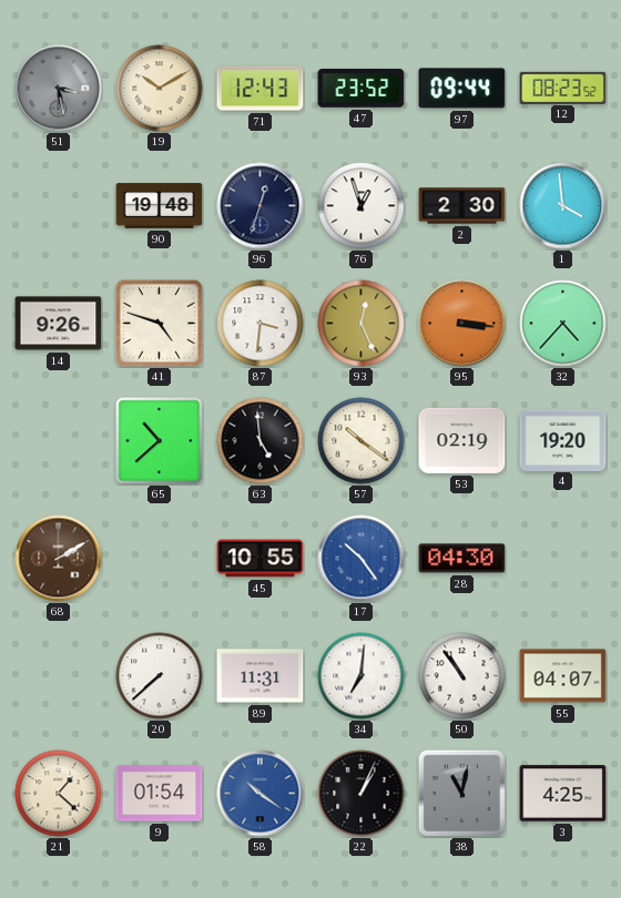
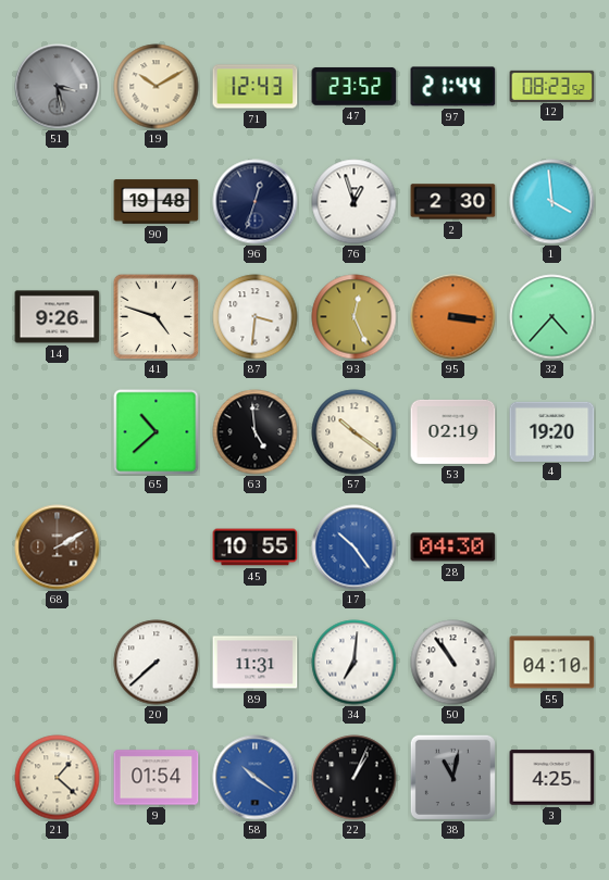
97: 09:44 -> 21:44
55: 04:07 -> 04:10
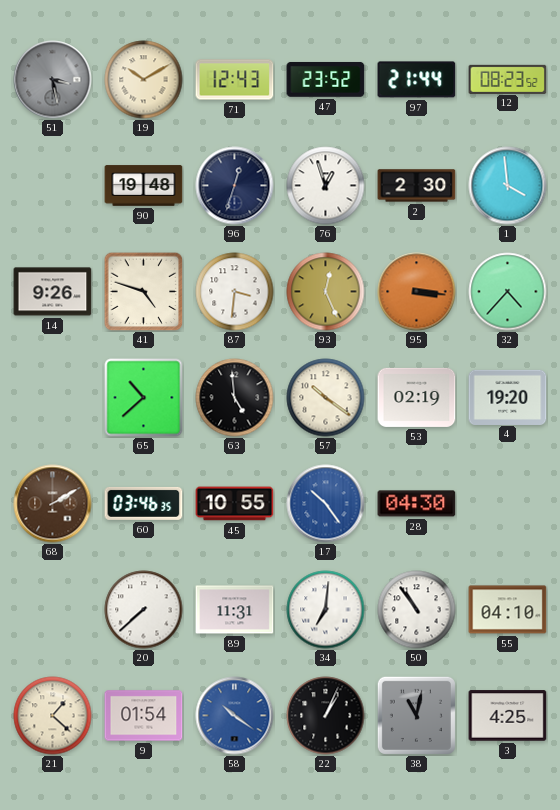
60: none -> 03:46
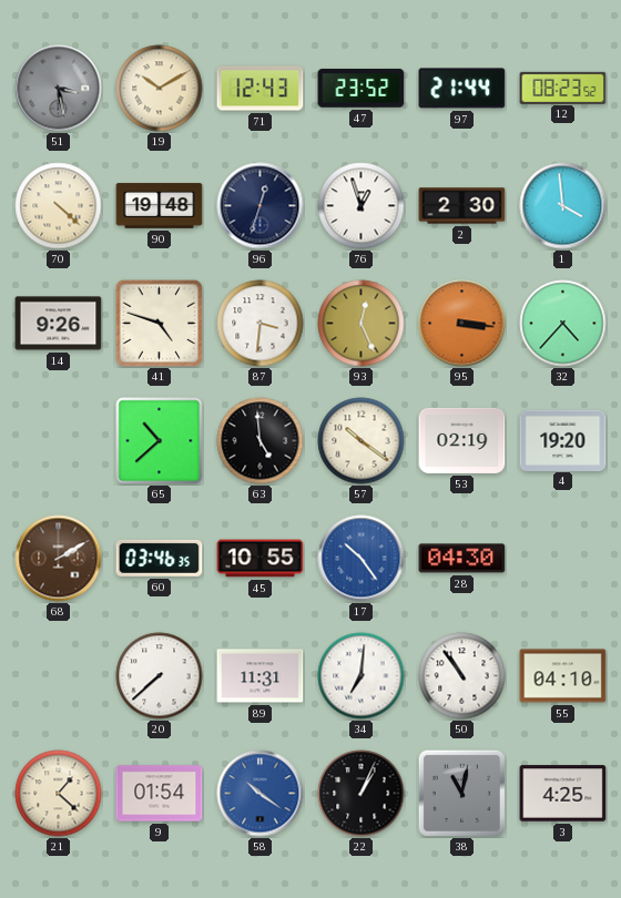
70: none -> 4:22
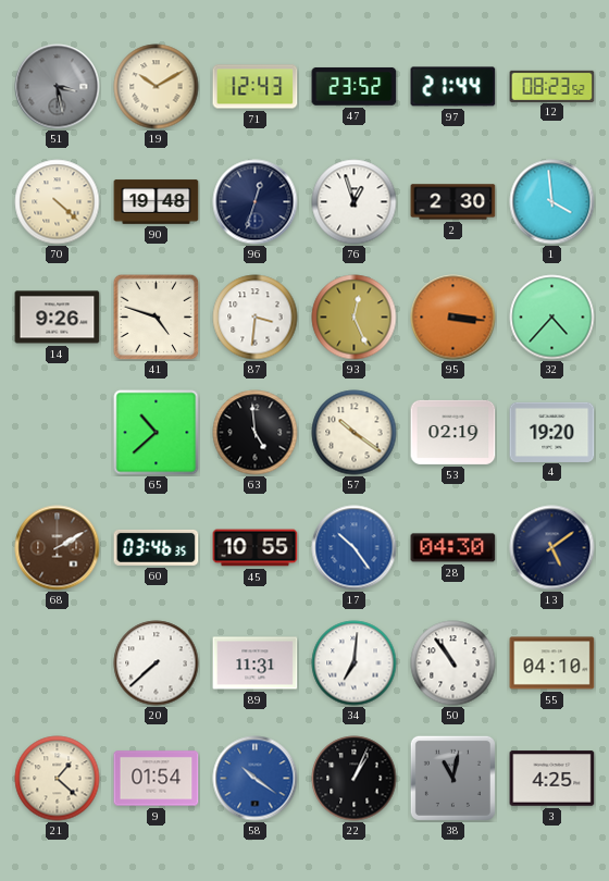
13: none -> 5:09
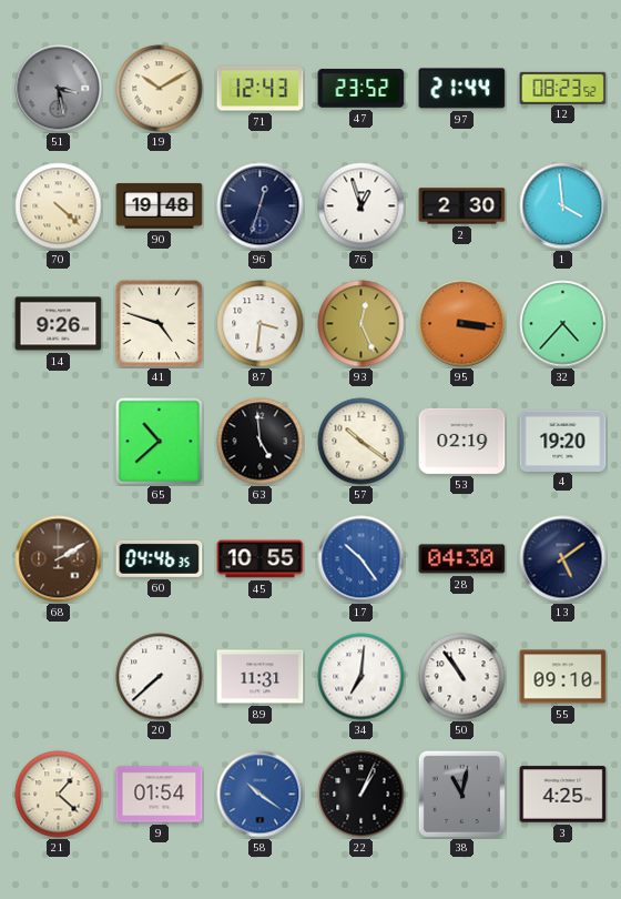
60: 03:46 -> 04:46
55: 04:10 -> 09:10
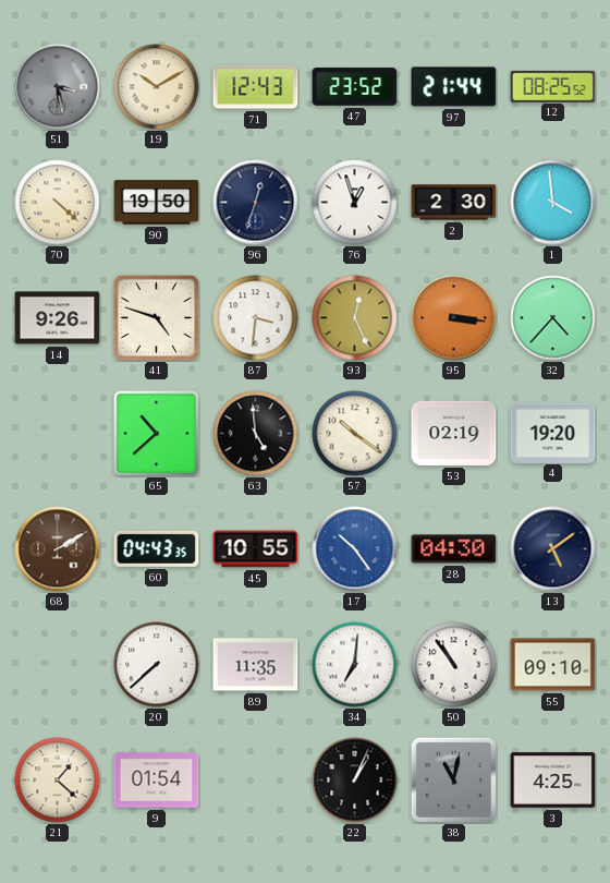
12: 08:23 -> 08:25
90: 19:48 -> 19:50
60: 04:46 -> 04:43
89: 11:31 -> 11:35
58: 10:21 -> none
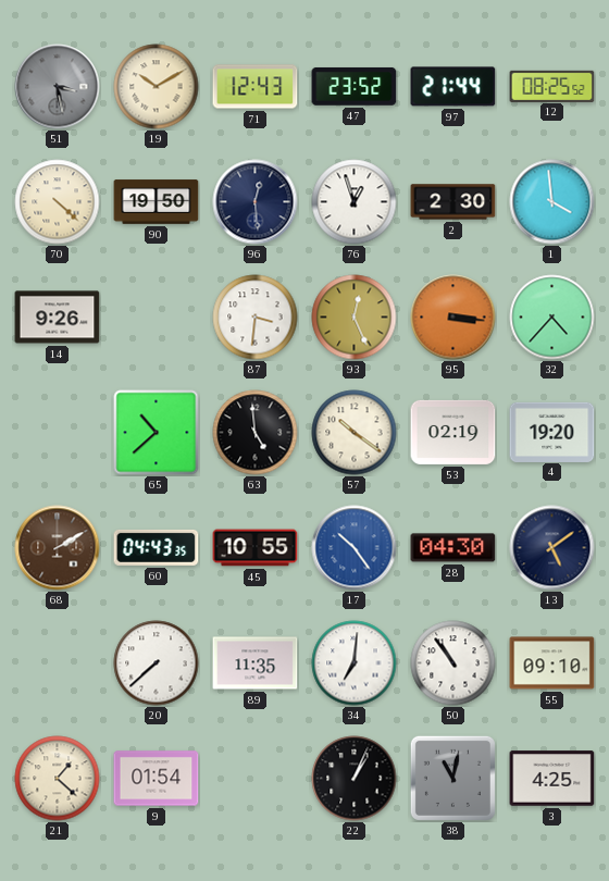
96: 12:33 -> 12:29
41: 4:48 -> none
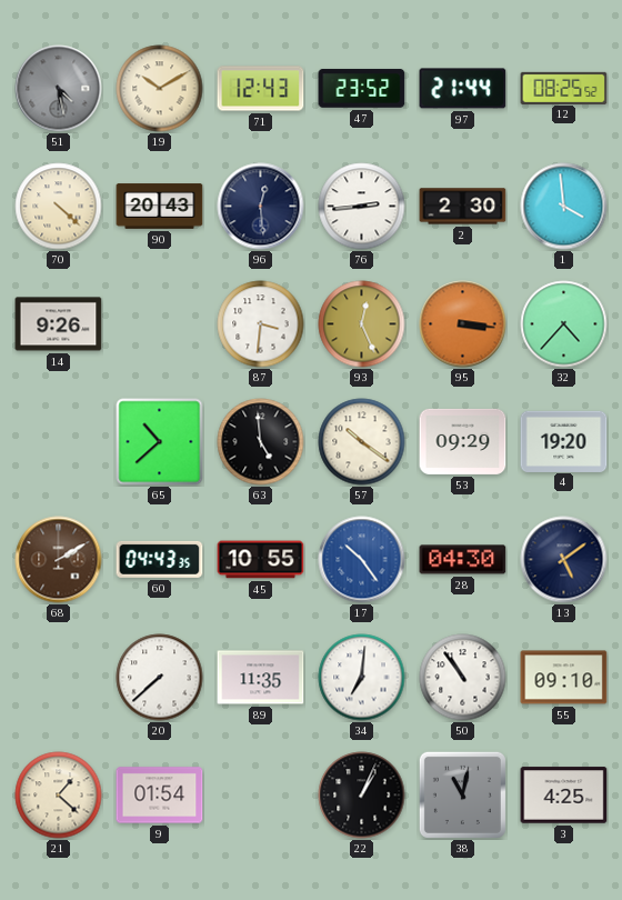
51: 3:28 -> 4:28
90: 19:50 -> 20:43
76: 12:57 -> 2:44
53: 02:19 -> 09:29
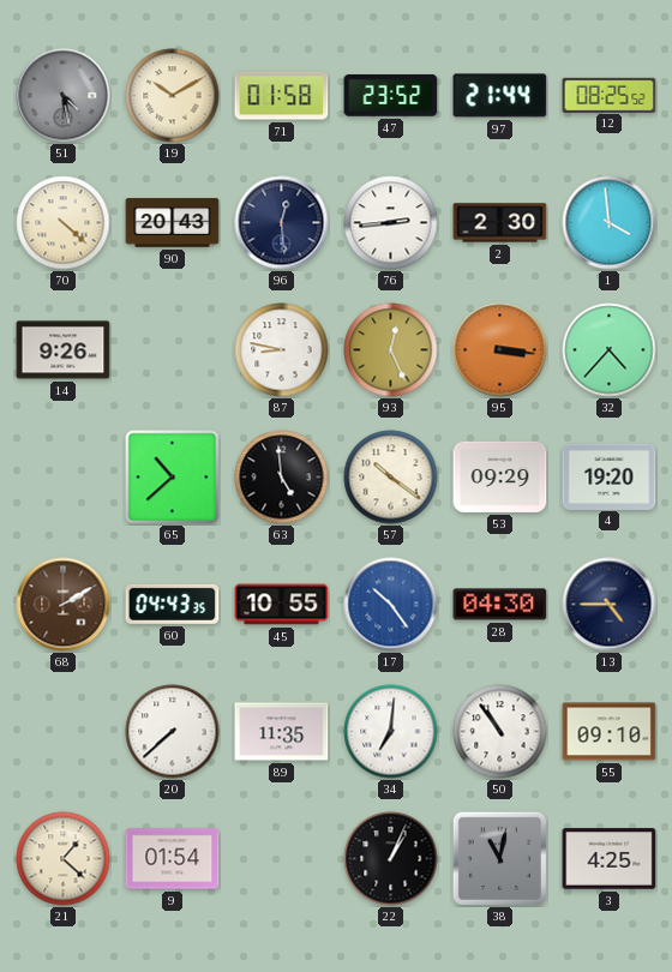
71: 12:43 -> 01:58
87: 3:31 -> 8:47
13: 5:09 -> 4:45
